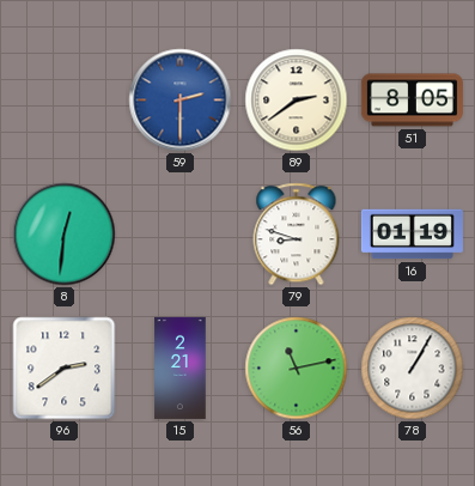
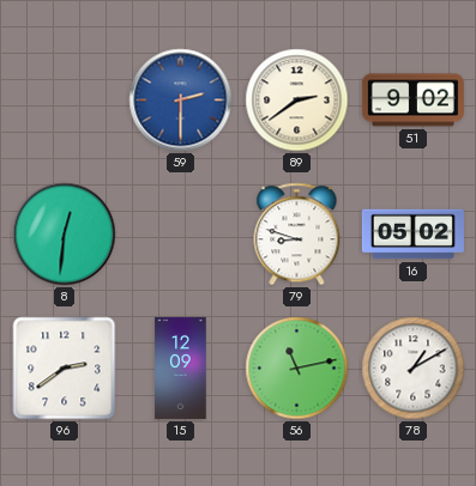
51: 8:05 -> 9:02
16: 01:19 -> 05:02
15: 2:21 -> 12:09
78: 1:05 -> 1:10
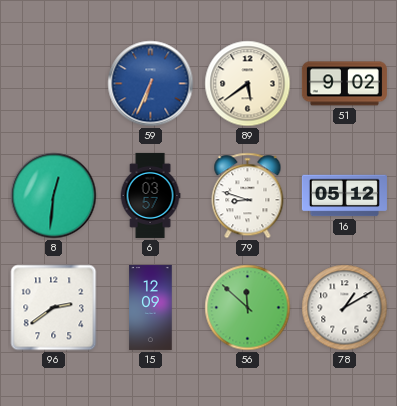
59: 2:30 -> 6:34
89: 2:39 -> 5:39
6: none -> 03:57
16: 05:02 -> 05:12
56: 11:13 -> 11:52
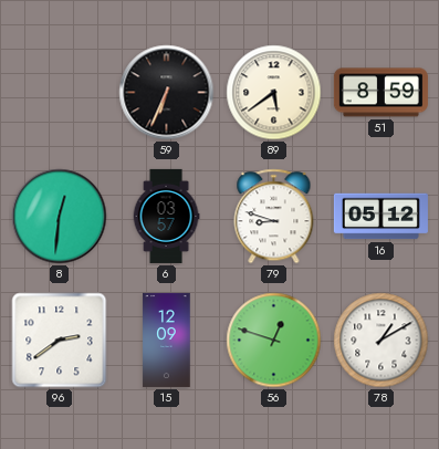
59 dial: blue -> black
51: 9:02 -> 8:59
56: 11:52 -> 12:48
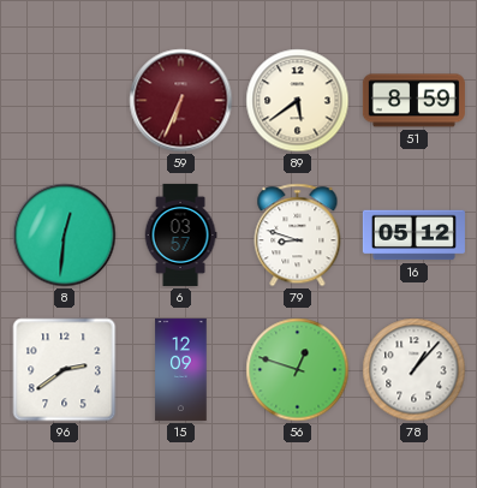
59 dial: black -> burgundy
78: 1:10 -> 1:07
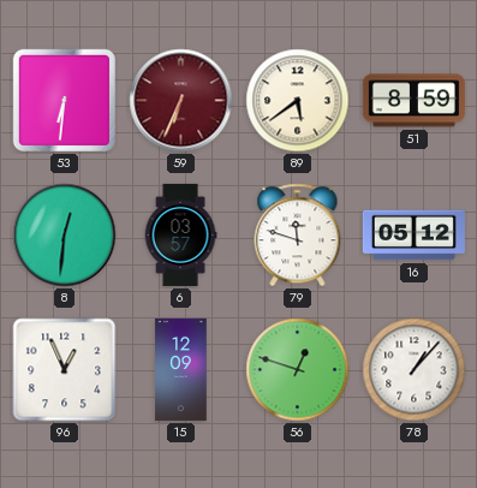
53: none -> 6:31
79: 8:48 -> 11:48
96: 2:39 -> 12:56
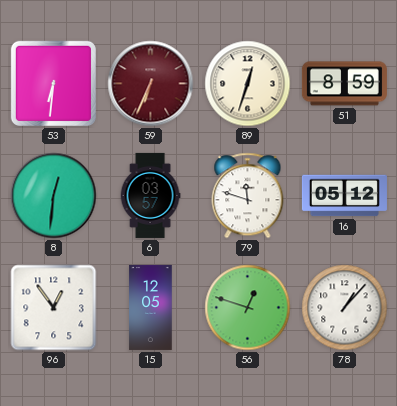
89: 5:39 -> 12:33
96: 12:56 -> 12:54
15: 12:09 -> 12:05
